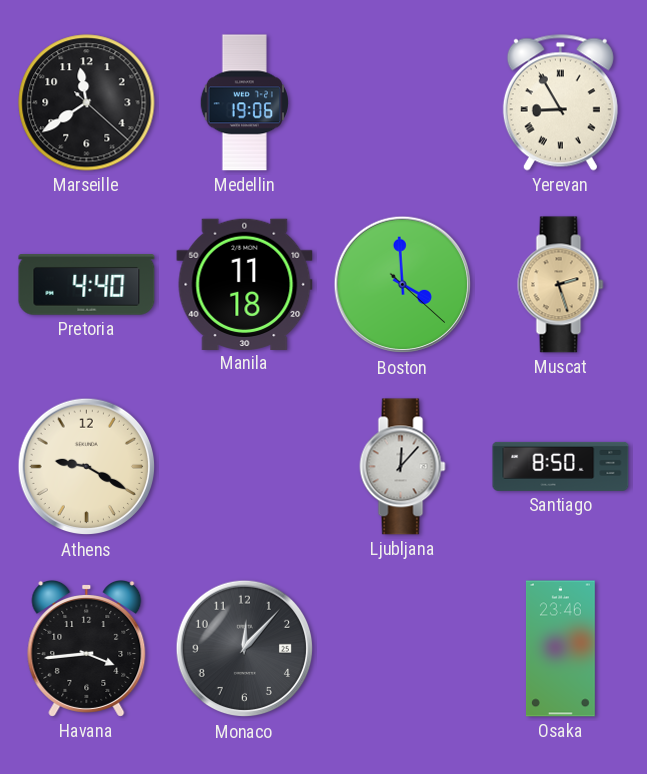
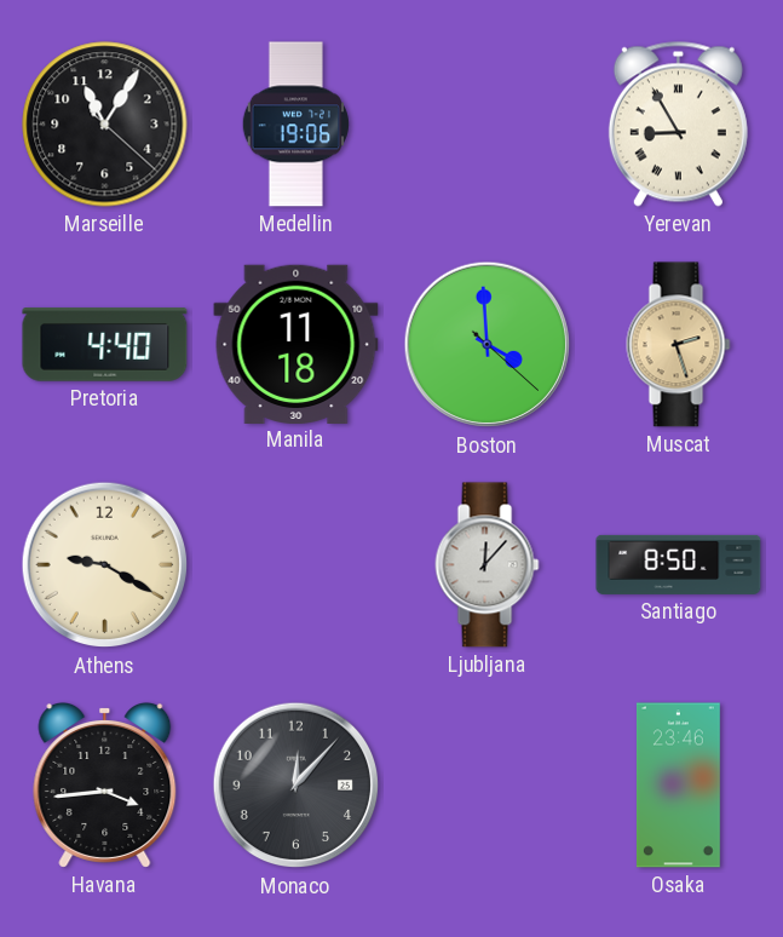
Marseille: 11:39 -> 11:05
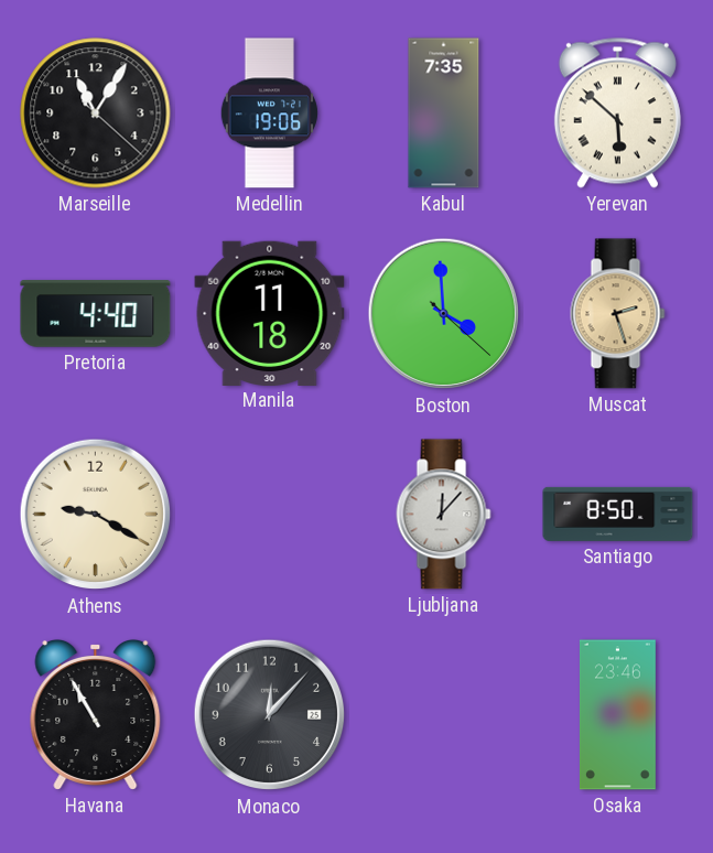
Kabul: none -> 7:35
Yerevan: 8:55 -> 5:52
Havana: 3:44 -> 10:55
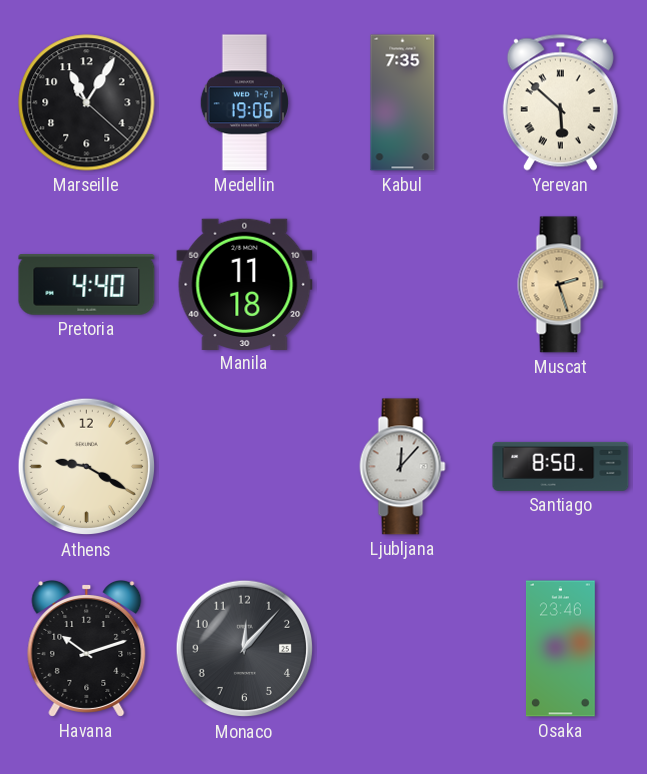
Boston: 3:59 -> none
Havana: 10:55 -> 10:12
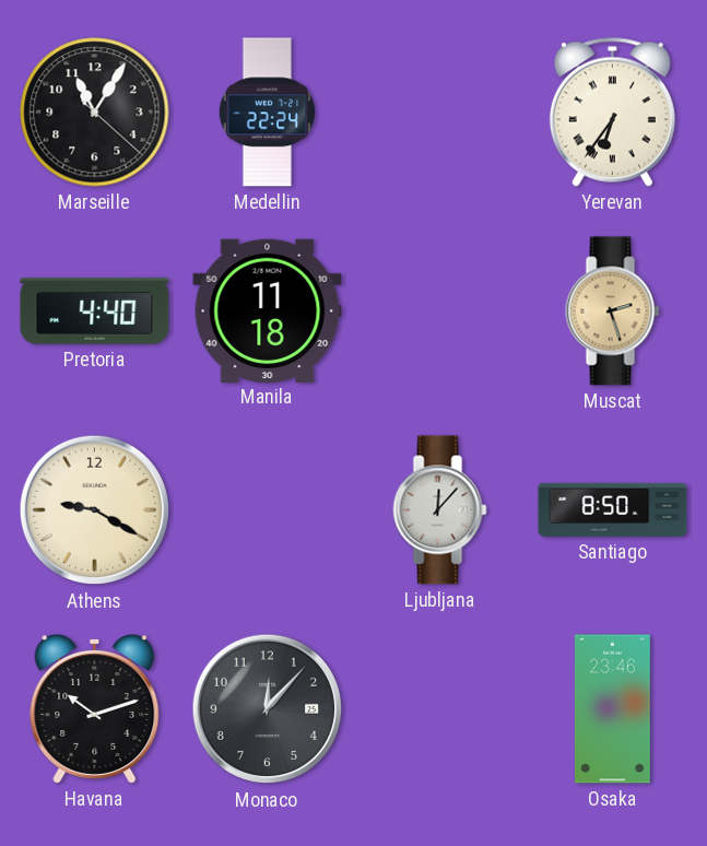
Medellin: 19:06 -> 22:24
Kabul: 7:35 -> none
Yerevan: 5:52 -> 6:36
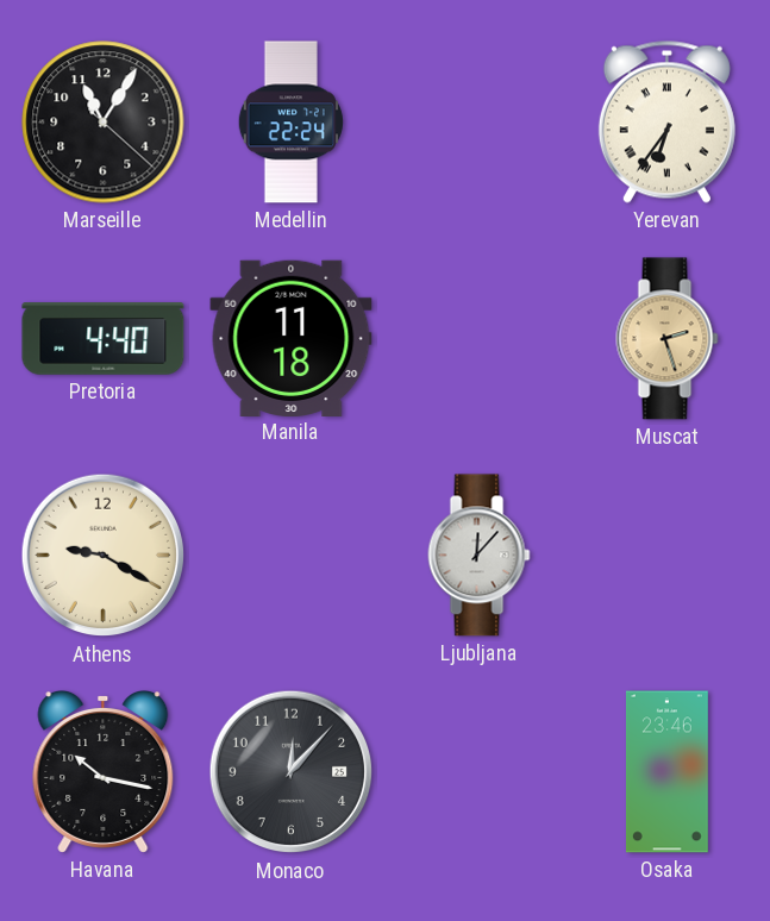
Santiago: 8:50 -> none
Havana: 10:12 -> 10:17
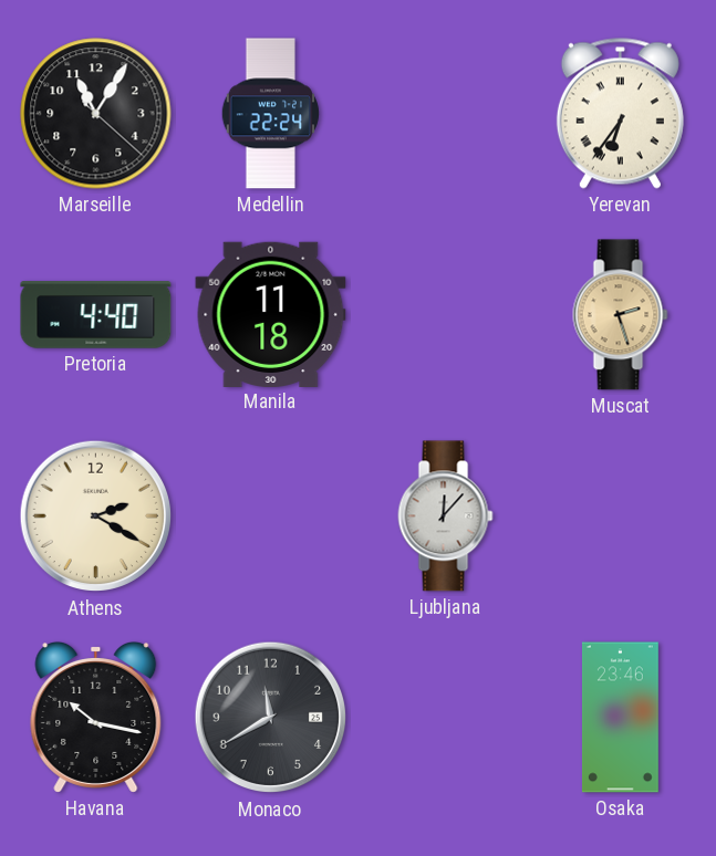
Athens: 9:20 -> 2:20
Monaco: 12:07 -> 11:40
